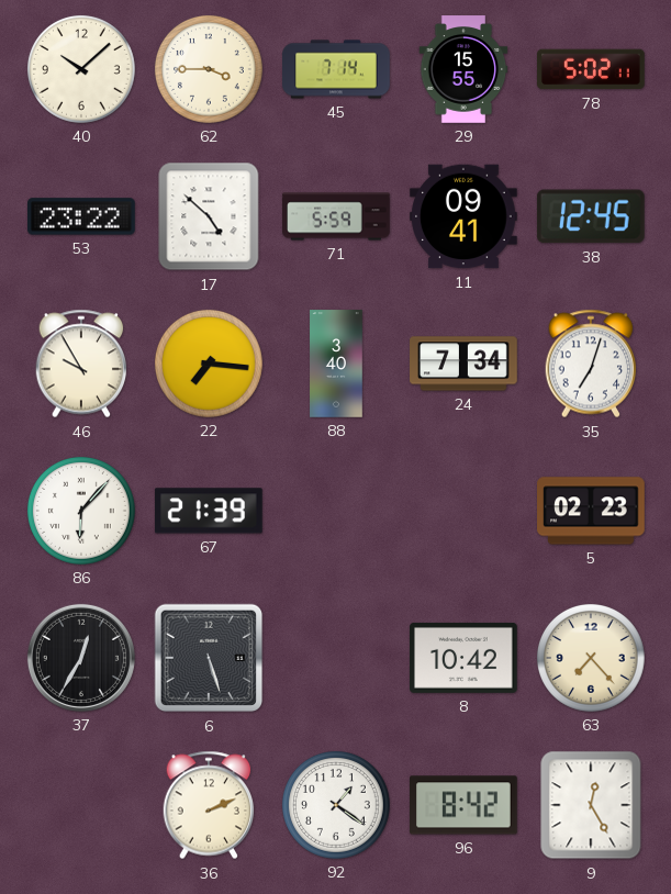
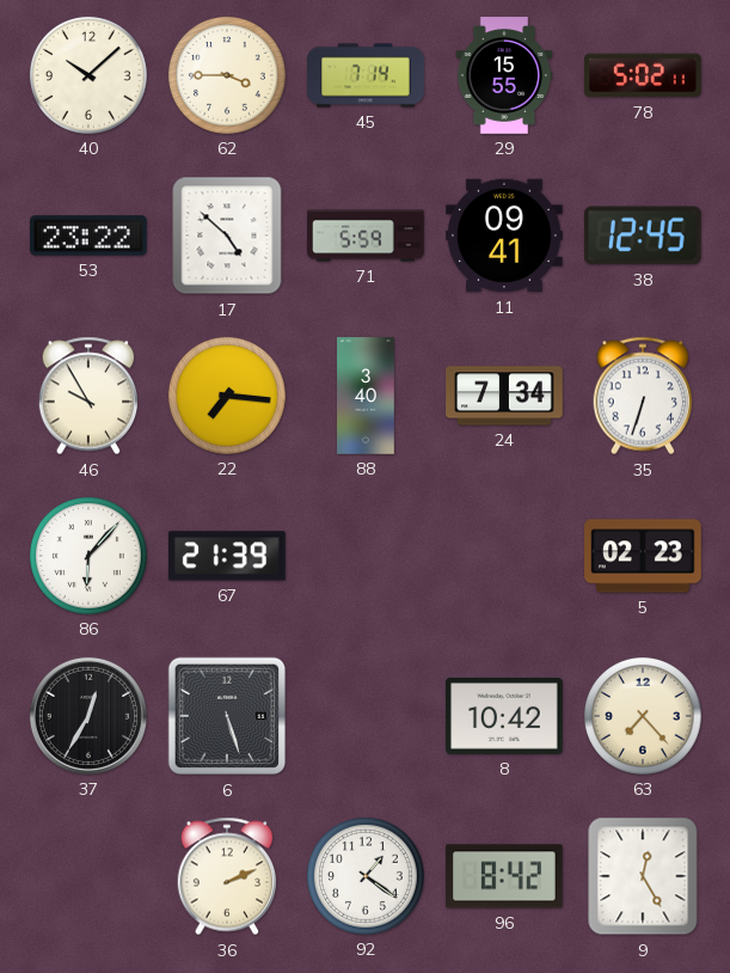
35: 7:03 -> 6:33
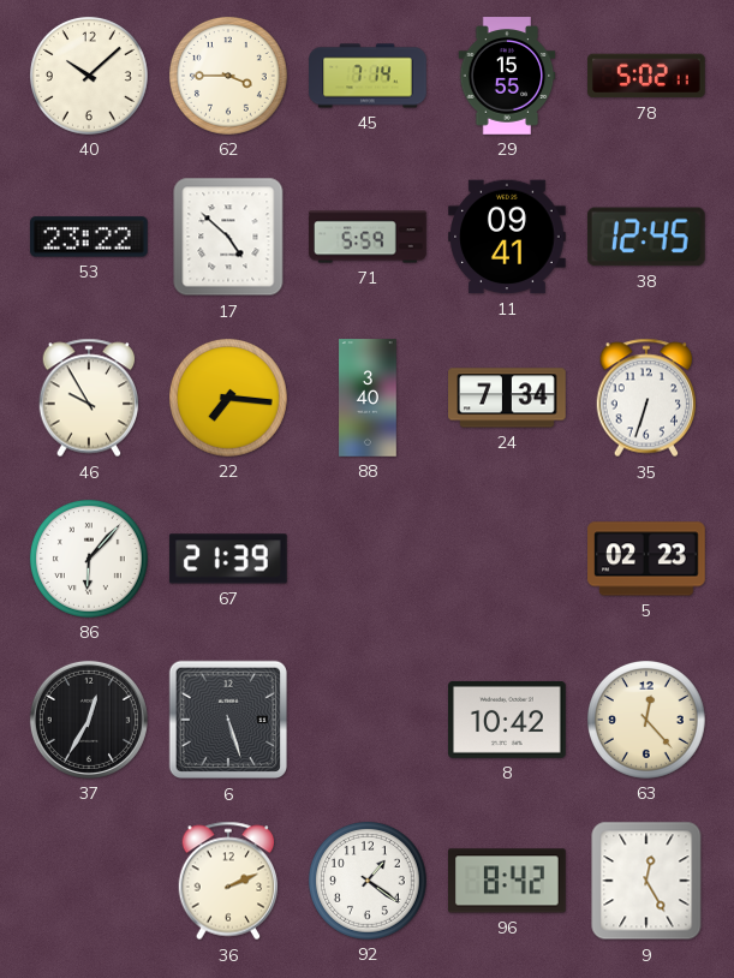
63: 7:23 -> 12:23
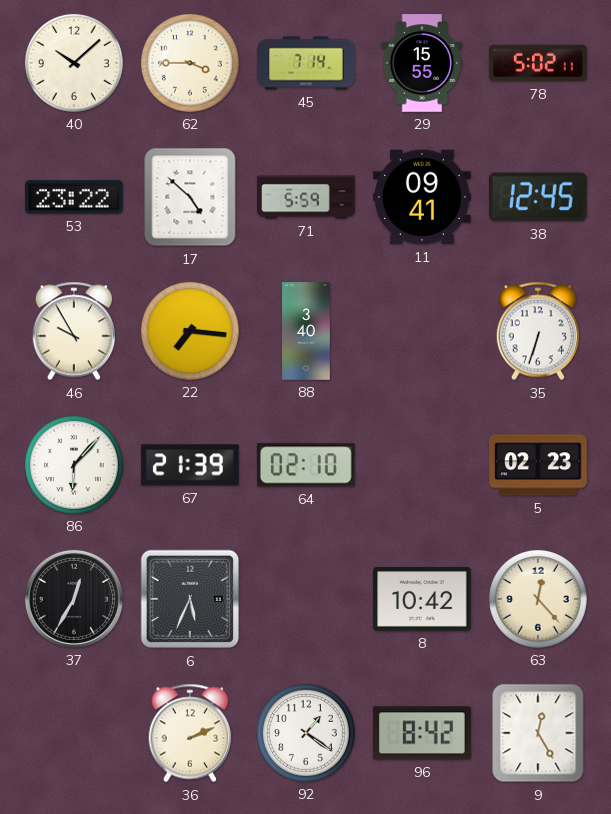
24: 7:34 -> none
64: none -> 02:10
6: 5:27 -> 5:34
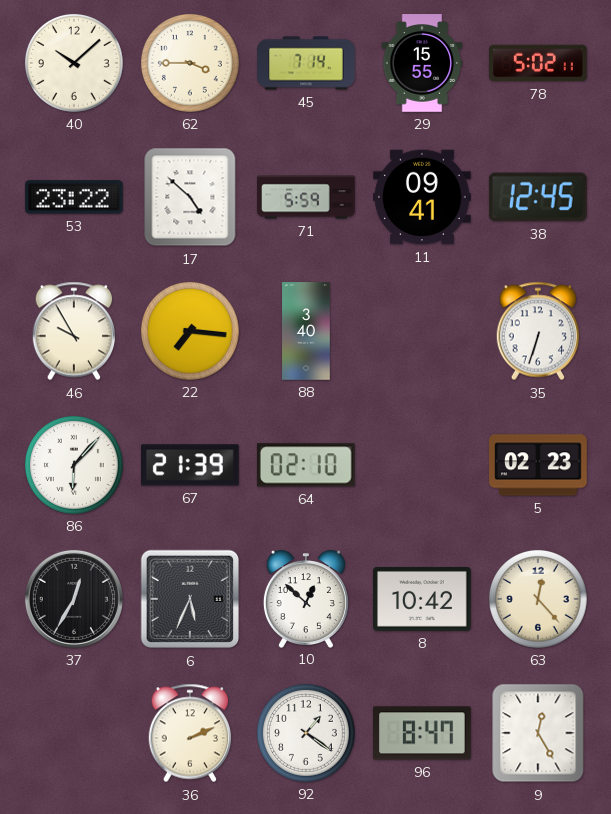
10: none -> 12:52
96: 8:42 -> 8:47
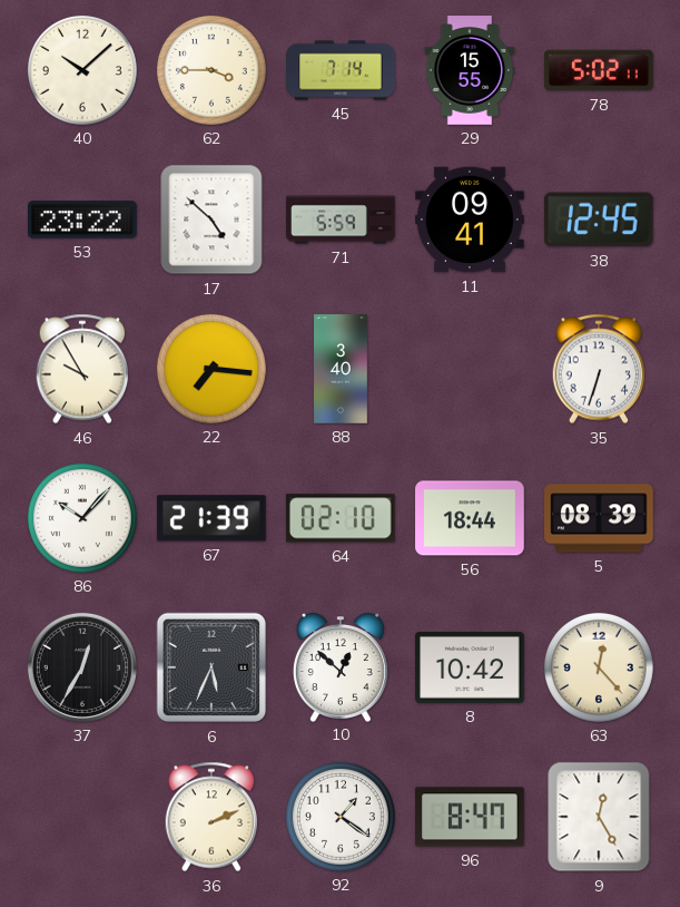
86: 6:07 -> 10:07
56: none -> 18:44
5: 02:23 -> 08:39
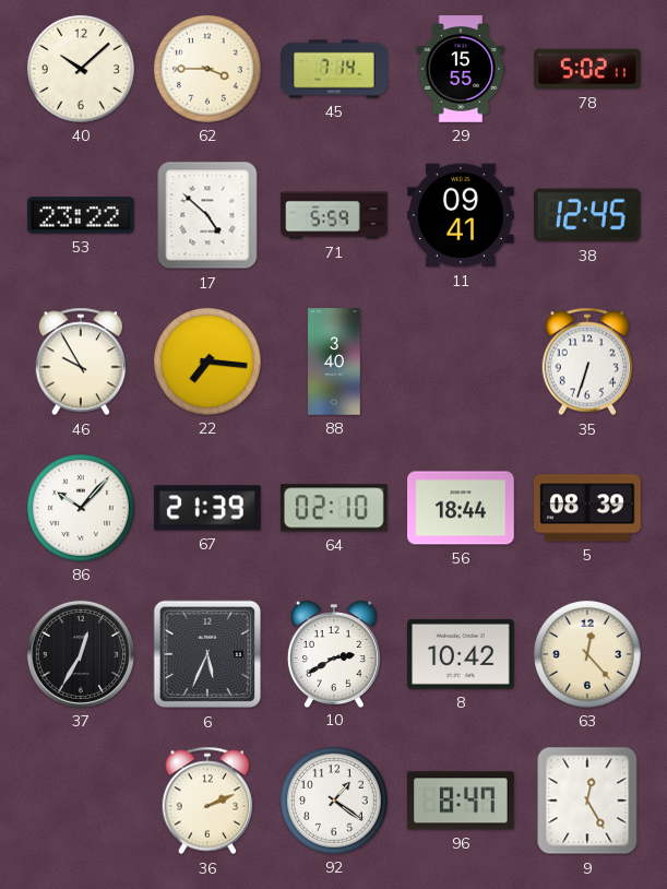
10: 12:52 -> 2:40
